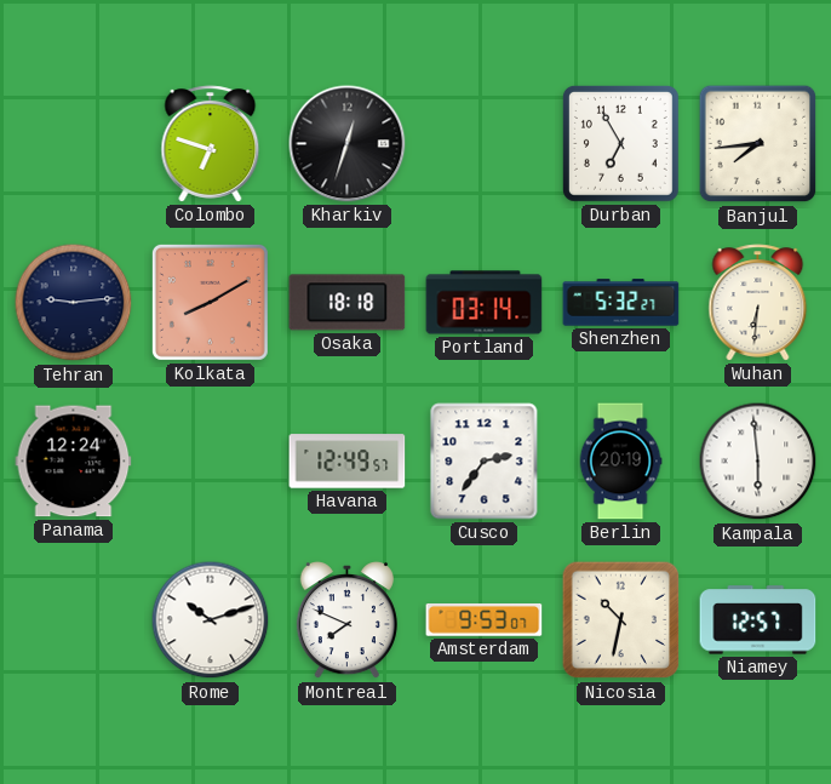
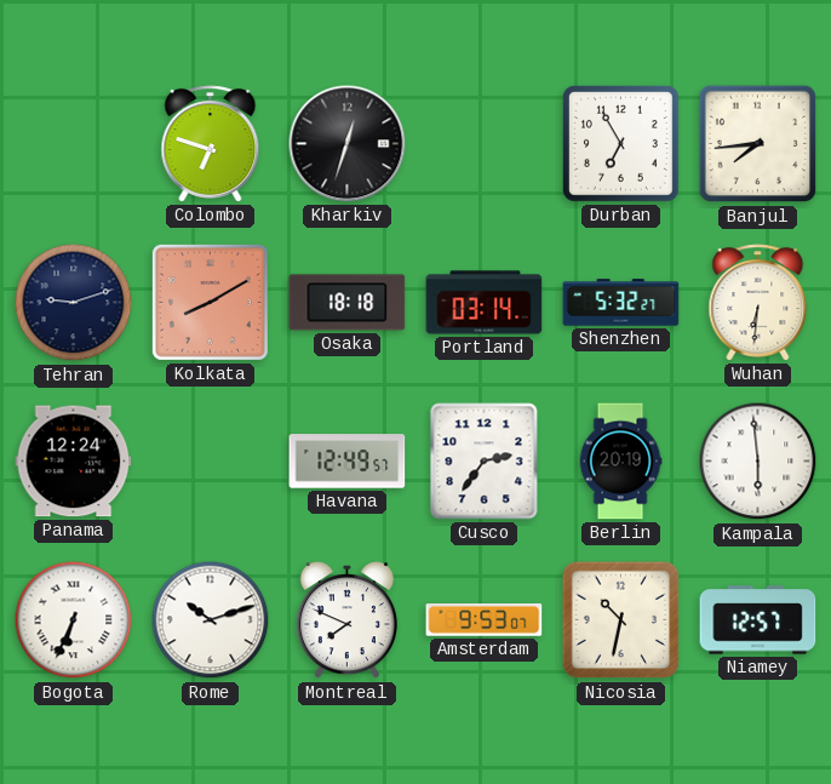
Tehran: 9:14 -> 9:12
Bogota: none -> 6:34
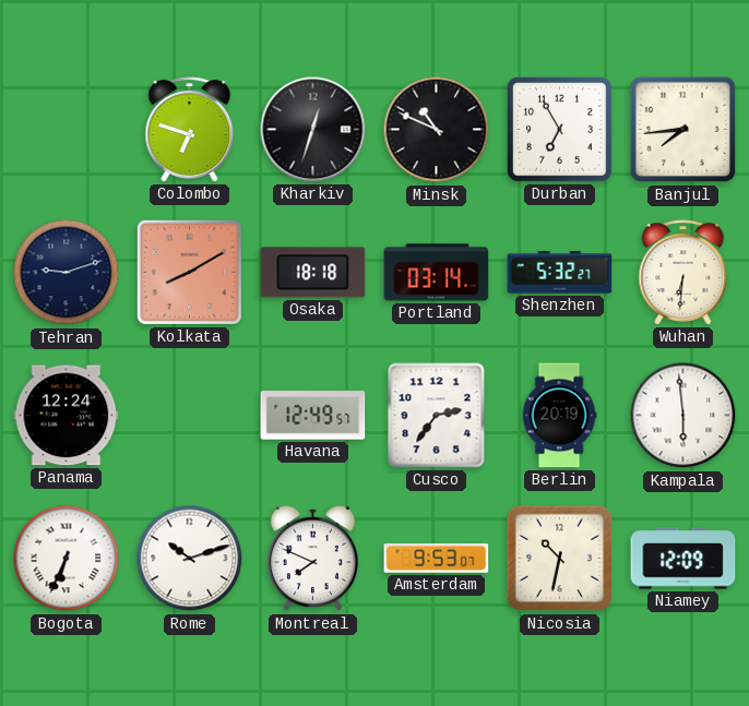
Minsk: none -> 10:49
Niamey: 12:57 -> 12:09
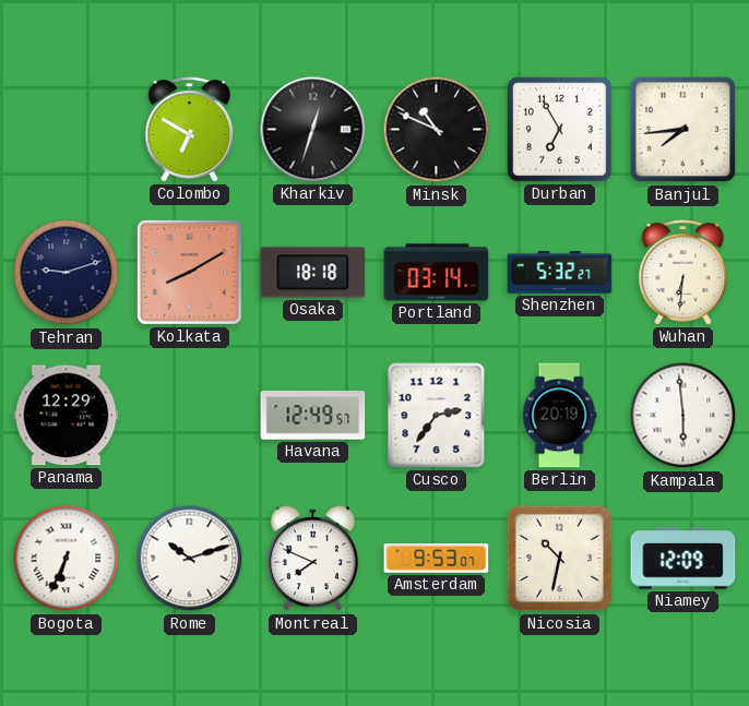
Colombo: 6:48 -> 6:50
Panama: 12:24 -> 12:29
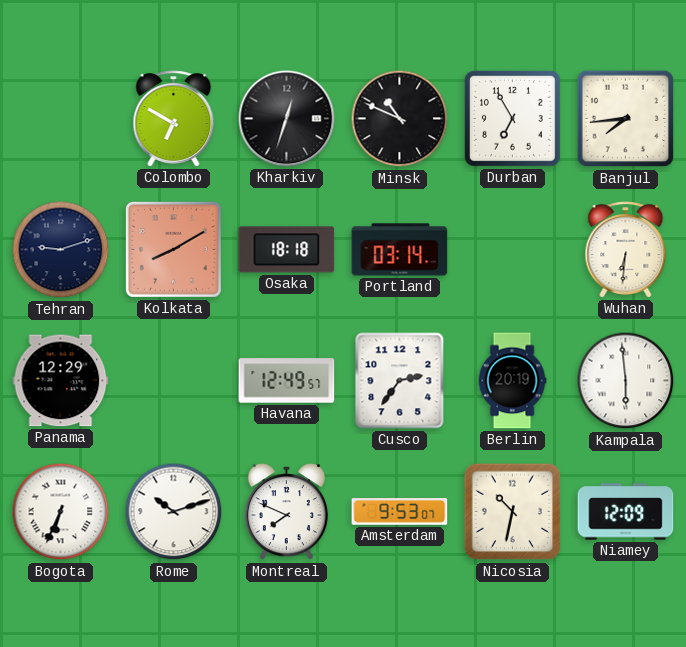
Shenzhen: 5:32 -> none
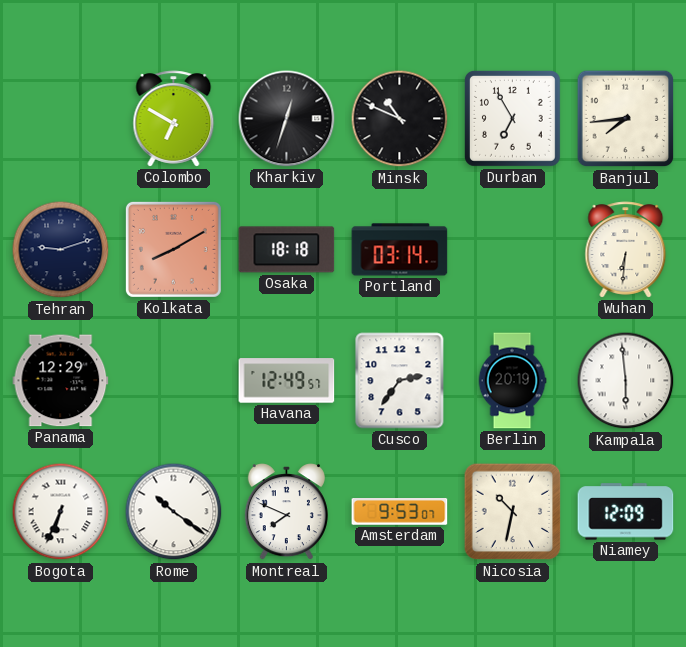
Rome: 10:12 -> 10:21
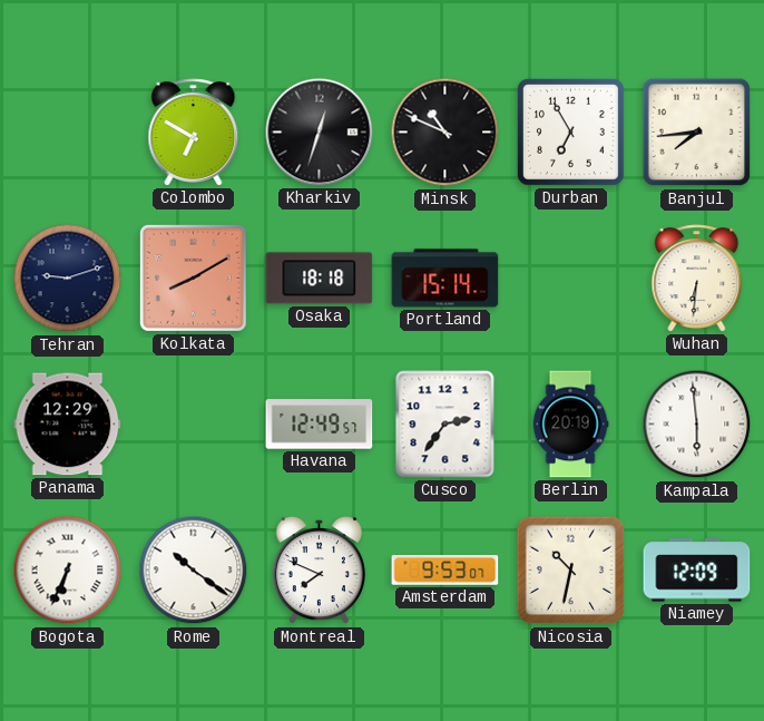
Portland: 03:14 -> 15:14
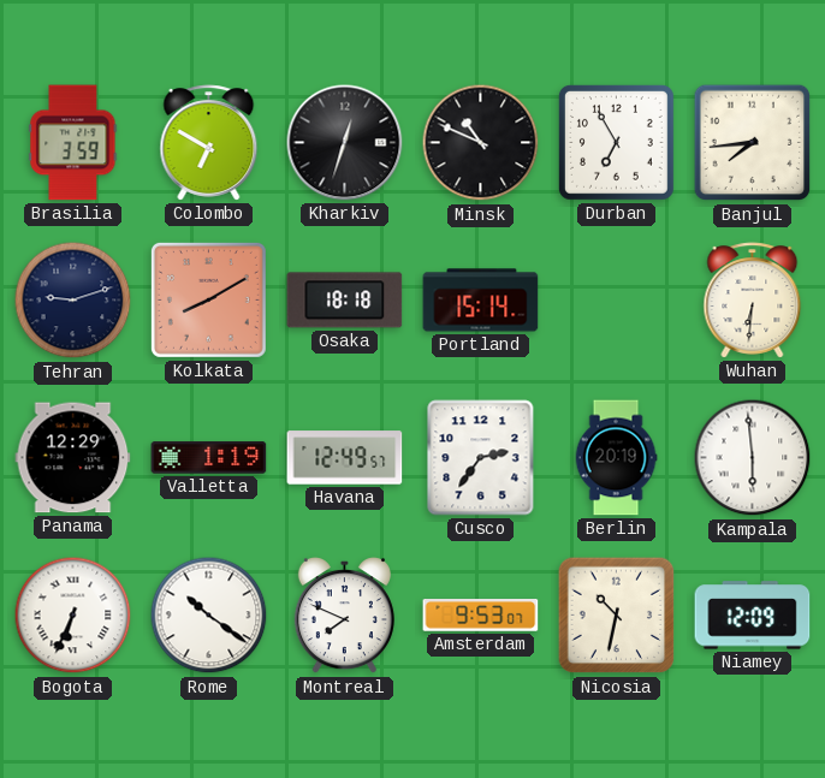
Brasilia: none -> 3:59
Valletta: none -> 1:19
